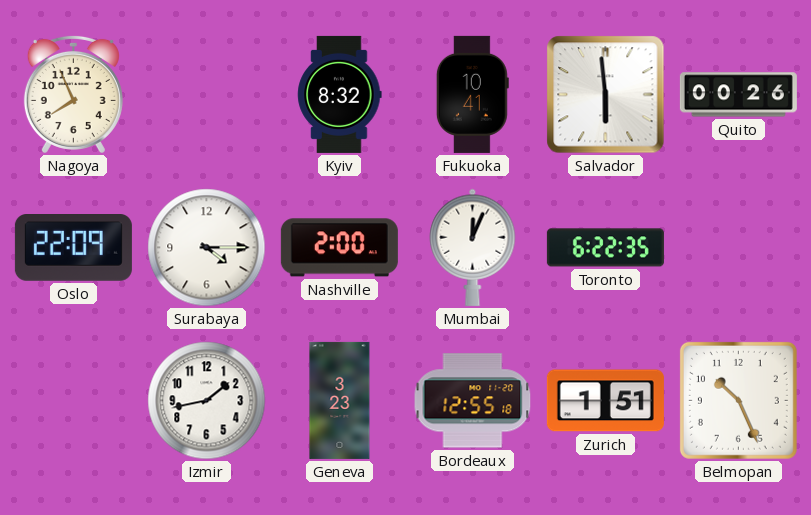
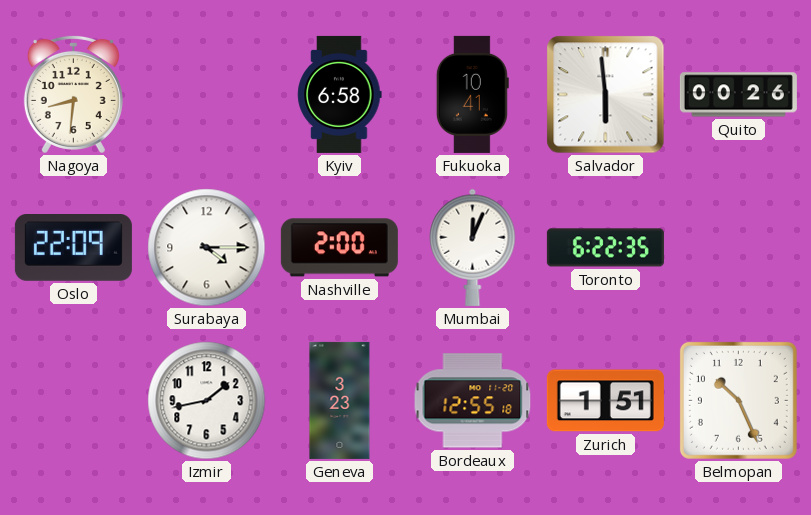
Nagoya: 7:56 -> 8:31
Kyiv: 8:32 -> 6:58
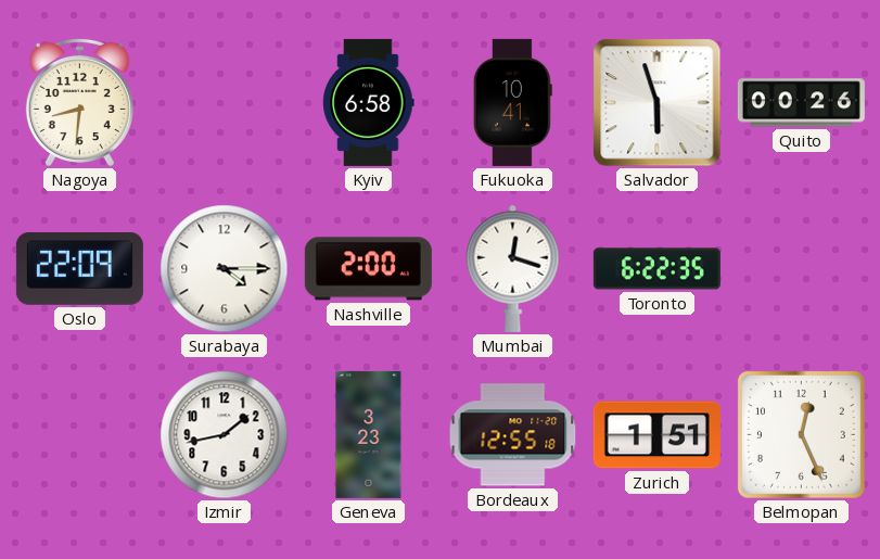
Salvador: 5:59 -> 5:57
Mumbai: 12:04 -> 12:18
Belmopan: 10:26 -> 12:26
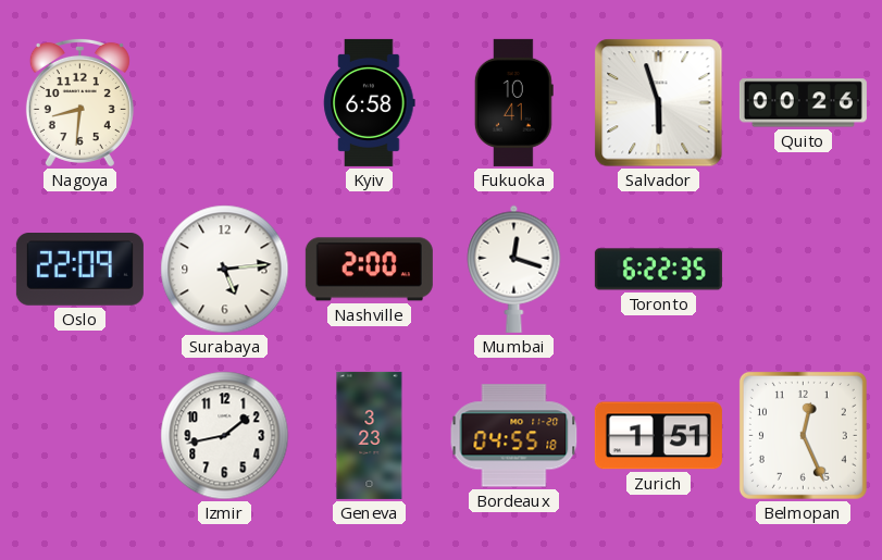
Surabaya: 4:15 -> 5:14
Bordeaux: 12:55 -> 04:55
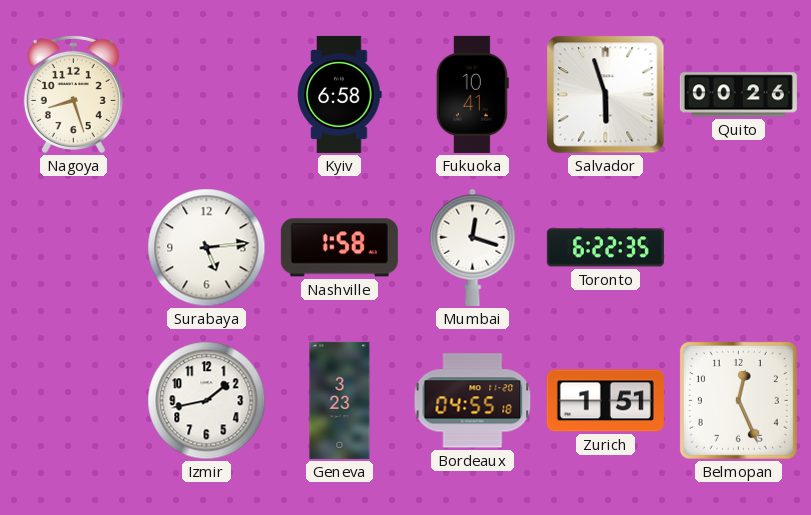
Nagoya: 8:31 -> 8:27
Oslo: 22:09 -> none
Nashville: 2:00 -> 1:58
